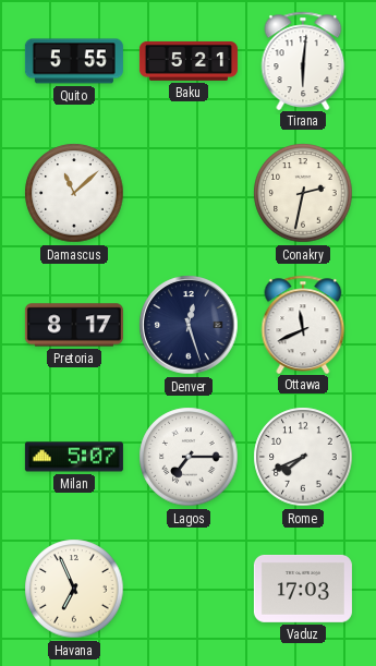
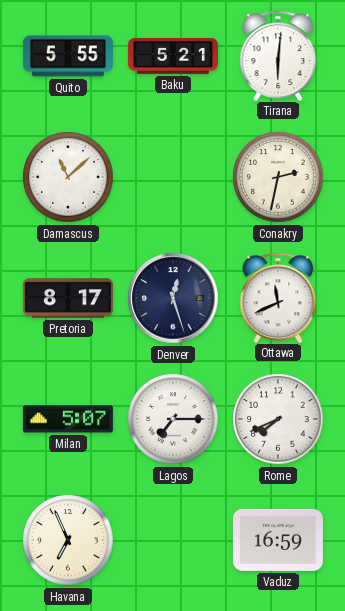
Vaduz: 17:03 -> 16:59
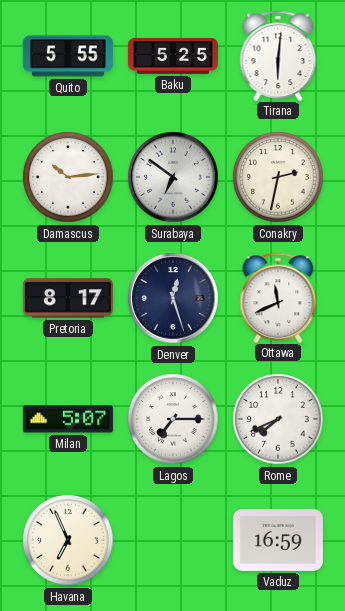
Baku: 5:21 -> 5:25
Damascus: 11:08 -> 10:14
Surabaya: none -> 6:51
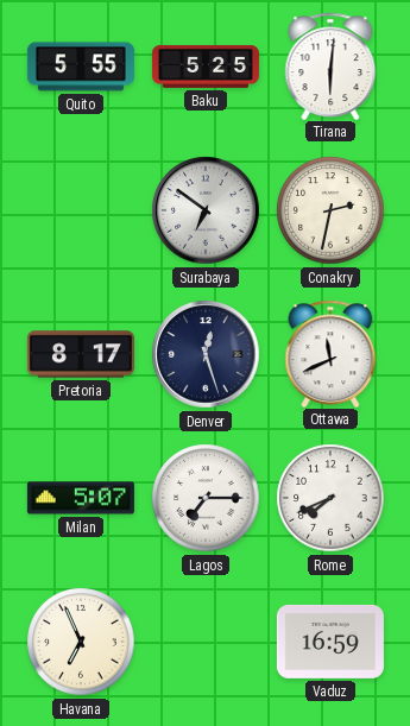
Damascus: 10:14 -> none
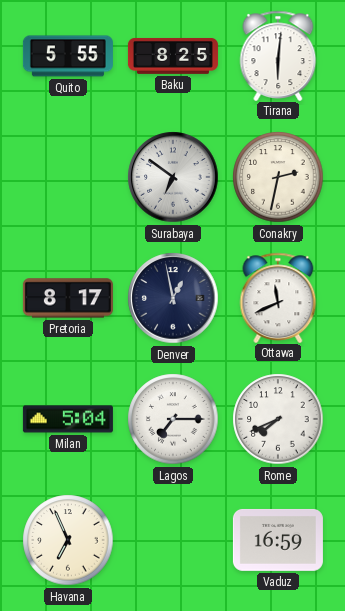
Baku: 5:25 -> 8:25
Denver: 12:27 -> 12:58
Milan: 5:07 -> 5:04
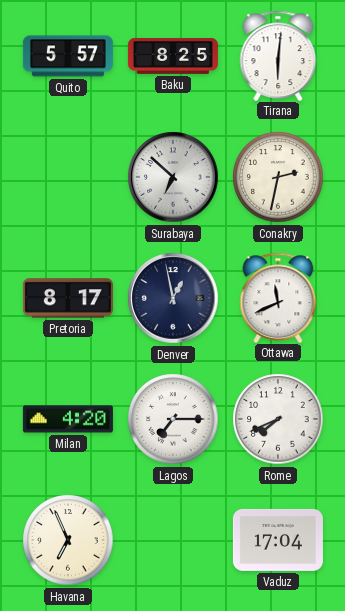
Quito: 5:55 -> 5:57
Surabaya: 6:51 -> 6:52
Milan: 5:04 -> 4:20
Vaduz: 16:59 -> 17:04
